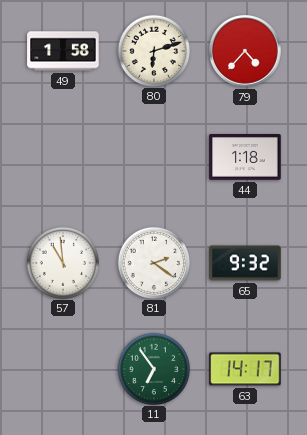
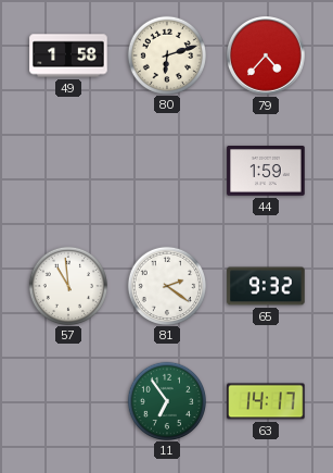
44: 1:18 -> 1:59
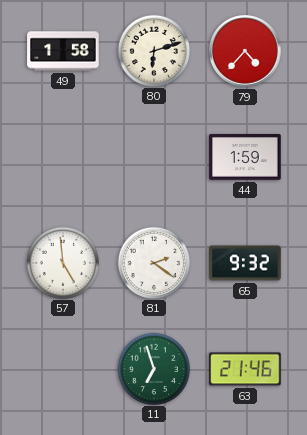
57: 10:59 -> 4:59
11: 6:54 -> 6:57
63: 14:17 -> 21:46
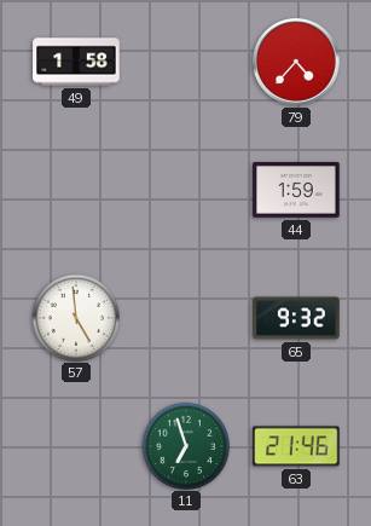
80: 6:12 -> none
81: 2:21 -> none
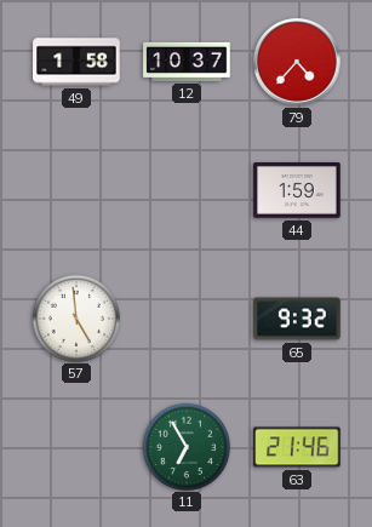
12: none -> 10:37
11: 6:57 -> 6:55
